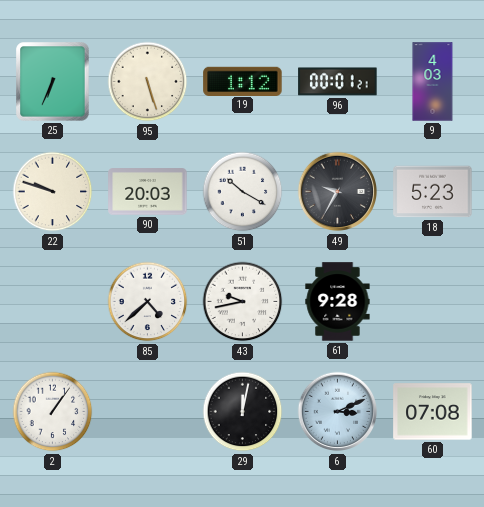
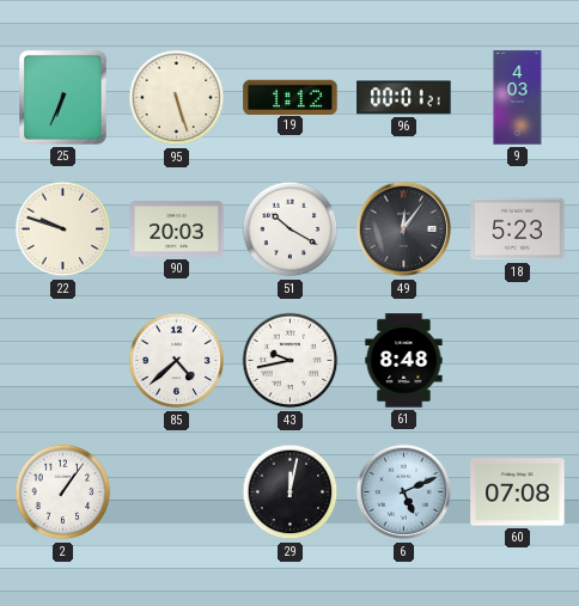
49: 9:35 -> 12:06
61: 9:28 -> 8:48
6: 3:11 -> 5:11
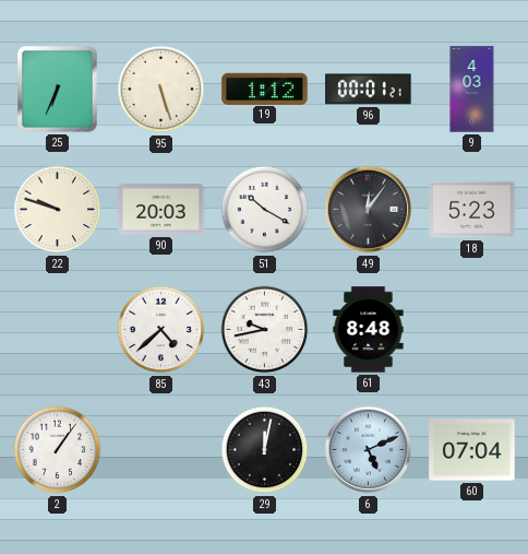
60: 07:08 -> 07:04
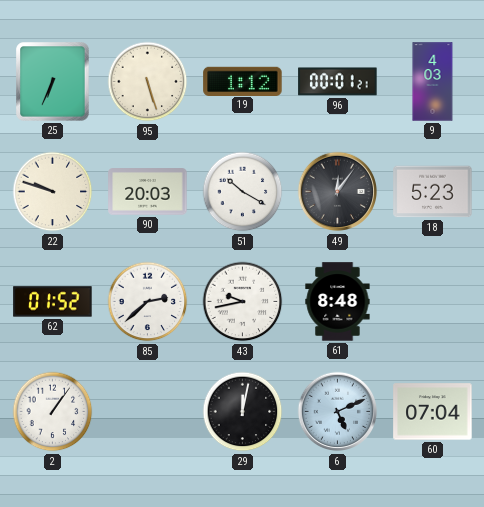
62: none -> 01:52
85: 4:38 -> 2:38
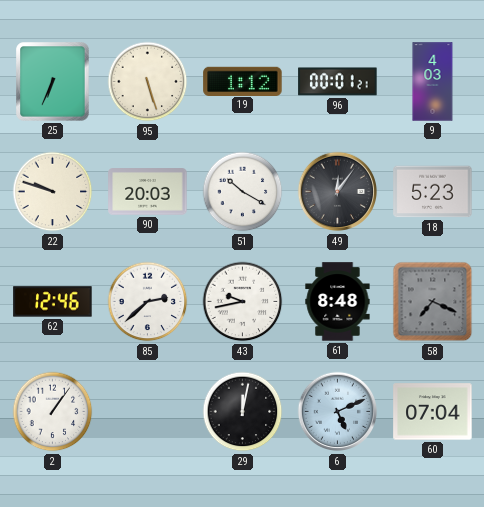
62: 01:52 -> 12:46
58: none -> 7:19
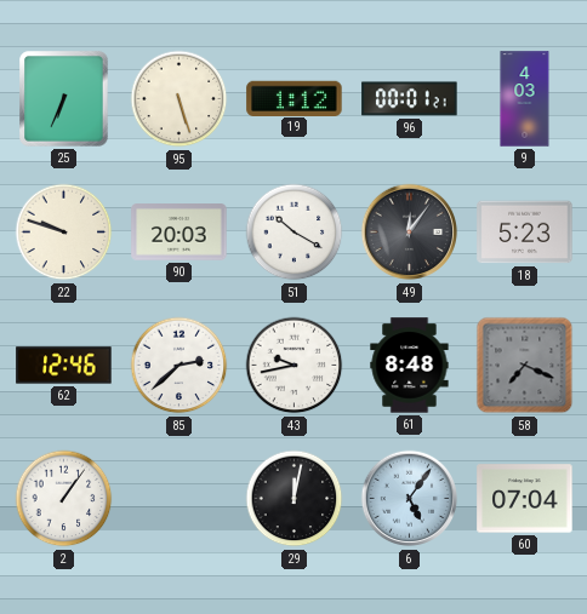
6: 5:11 -> 5:06
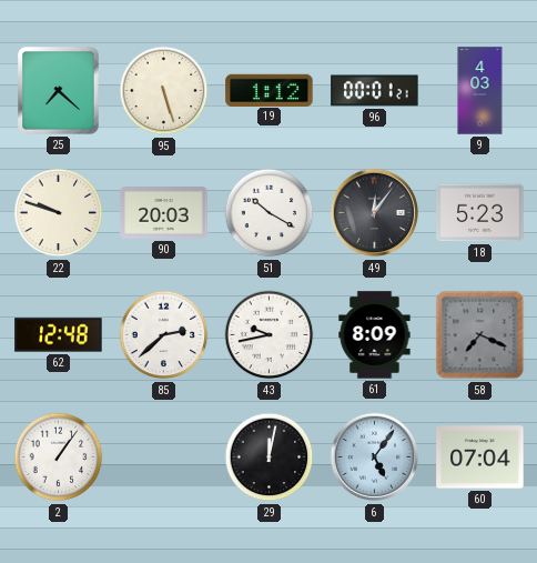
25: 6:34 -> 7:22
62: 12:46 -> 12:48
61: 8:48 -> 8:09
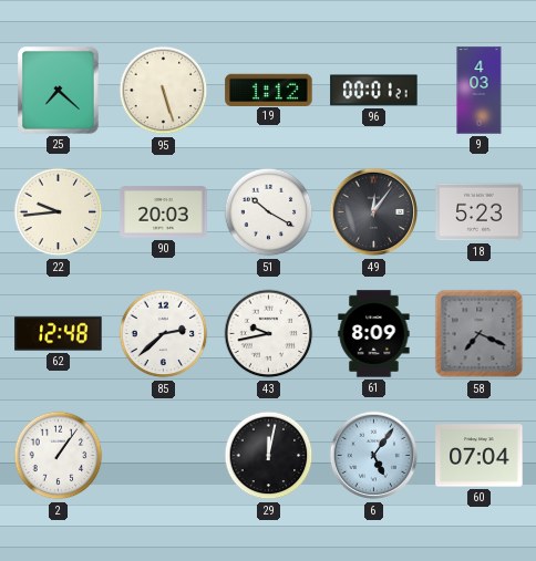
22: 9:48 -> 9:44
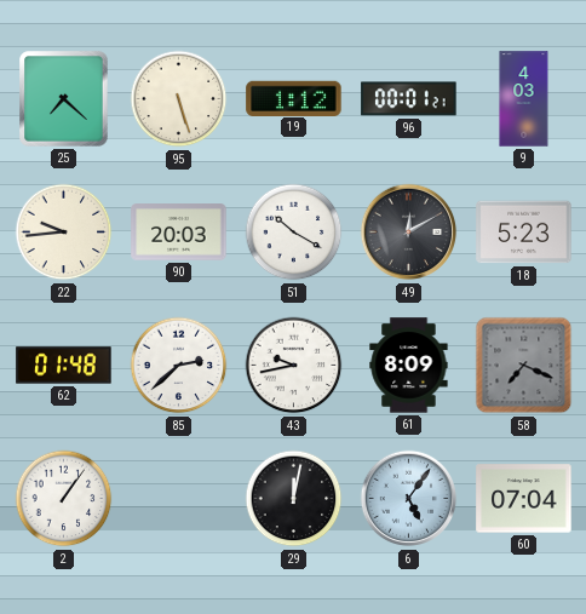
49: 12:06 -> 12:10
62: 12:48 -> 01:48
